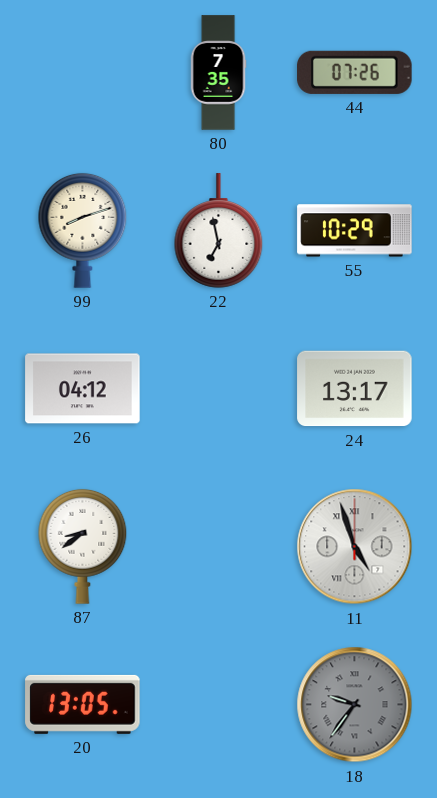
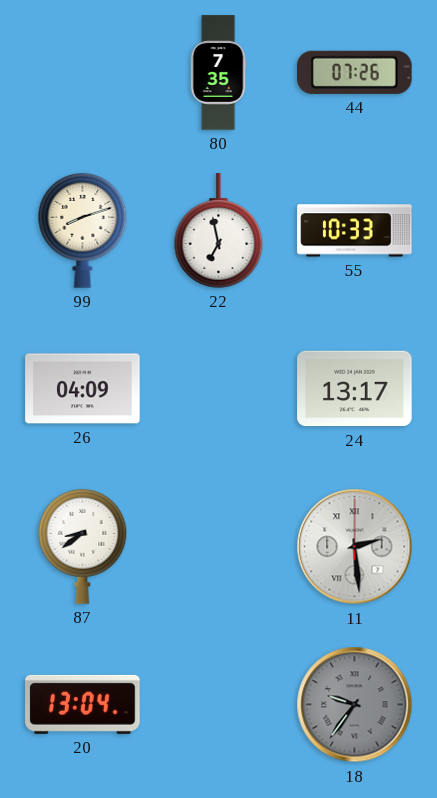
55: 10:29 -> 10:33
26: 04:12 -> 04:09
11: 4:57 -> 2:29
20: 13:05 -> 13:04
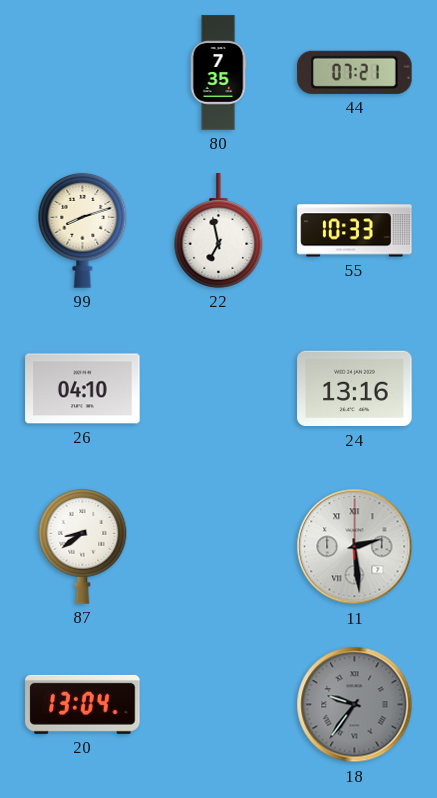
44: 07:26 -> 07:21
26: 04:09 -> 04:10
24: 13:17 -> 13:16
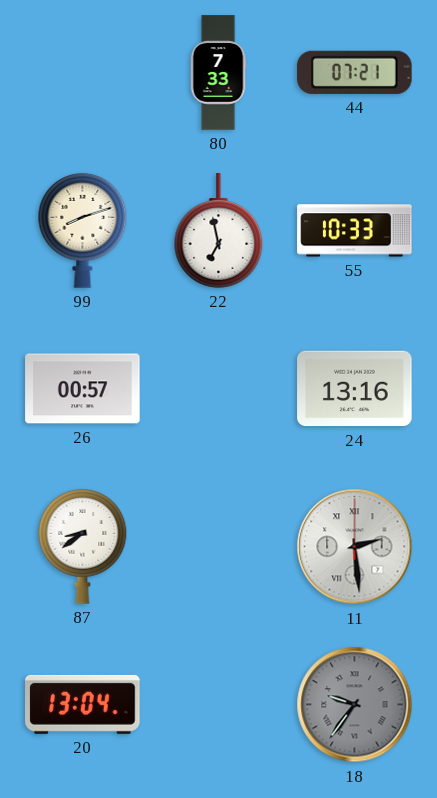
80: 7:35 -> 7:33
26: 04:10 -> 00:57
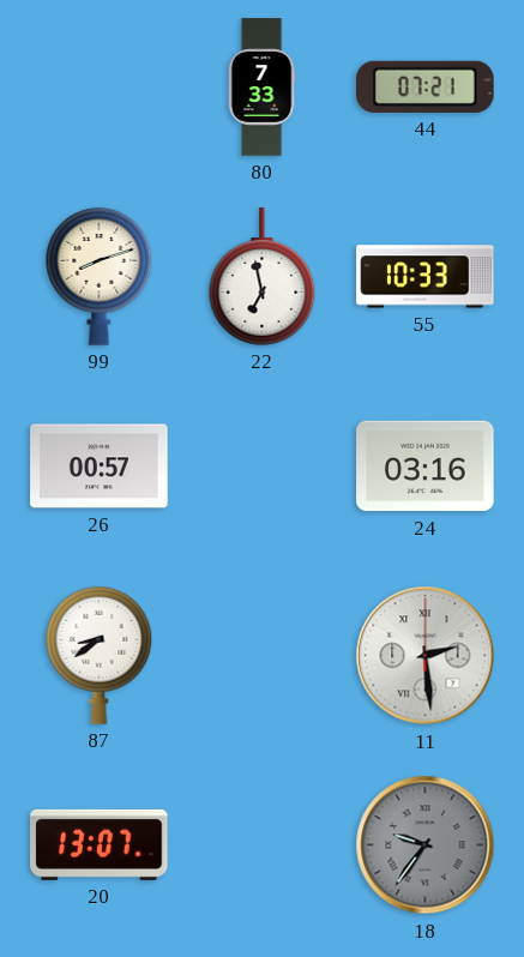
24: 13:16 -> 03:16
20: 13:04 -> 13:07
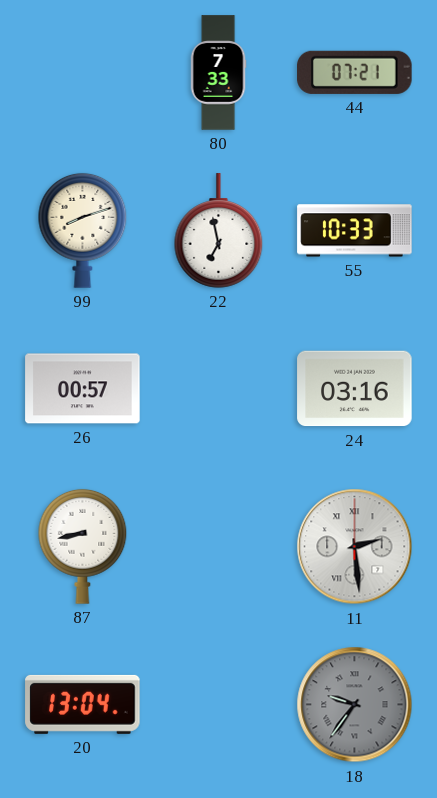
87: 8:39 -> 8:43
20: 13:07 -> 13:04
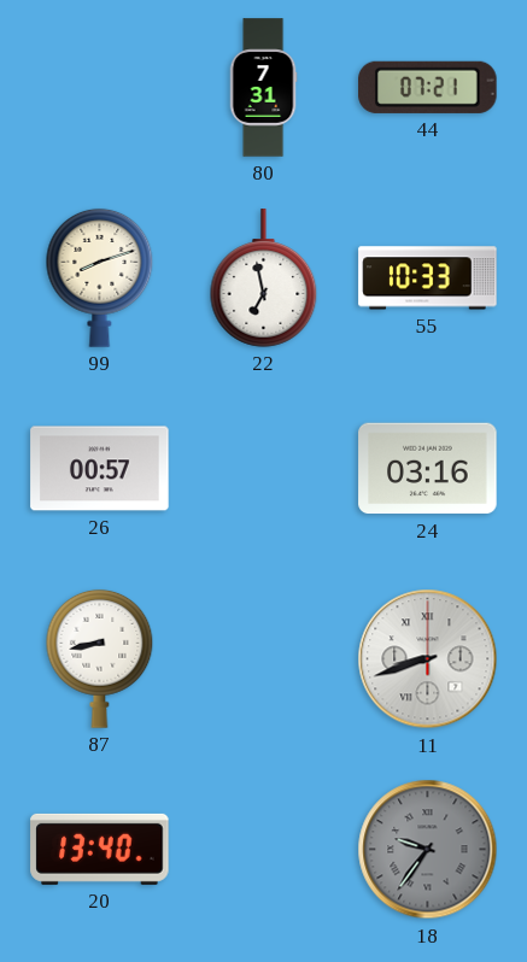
80: 7:33 -> 7:31
11: 2:29 -> 8:42
20: 13:04 -> 13:40
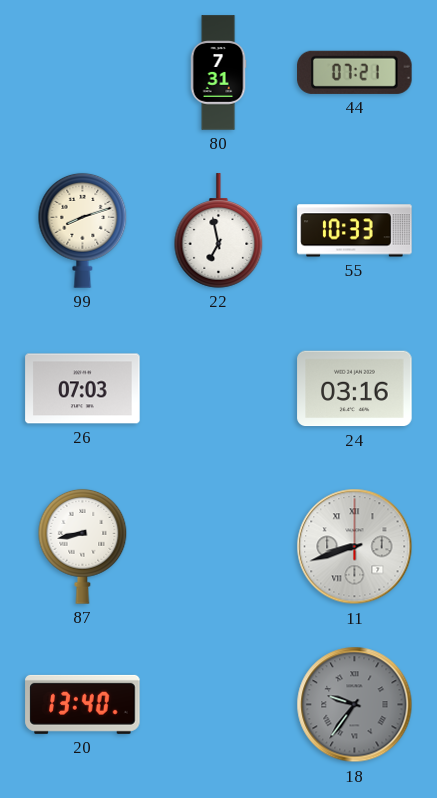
26: 00:57 -> 07:03
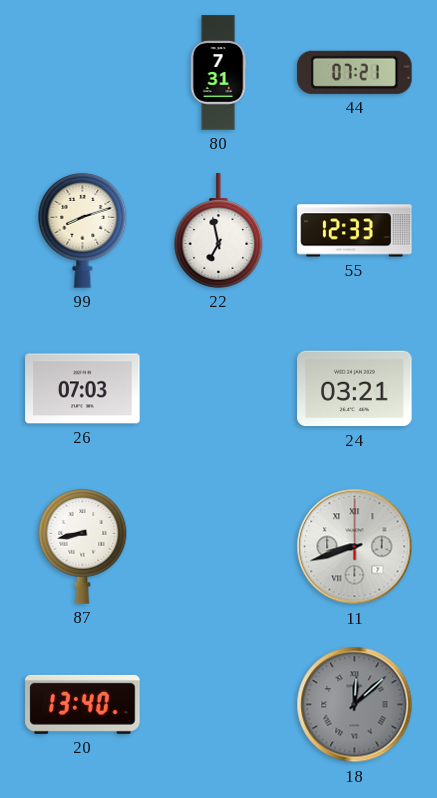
55: 10:33 -> 12:33
24: 03:16 -> 03:21
18: 9:36 -> 12:08
